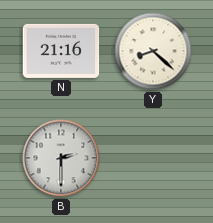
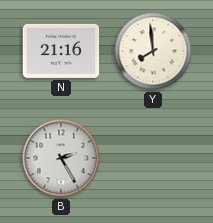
Y: 8:22 -> 7:59
B: 2:30 -> 2:25
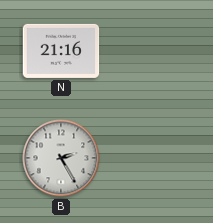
Y: 7:59 -> none
